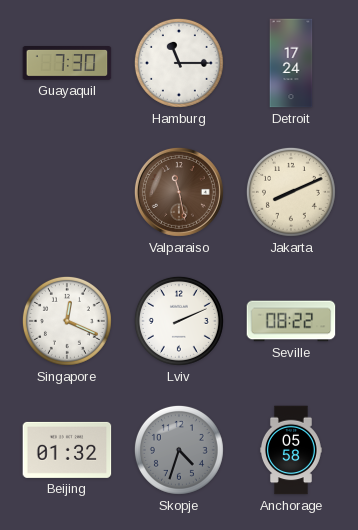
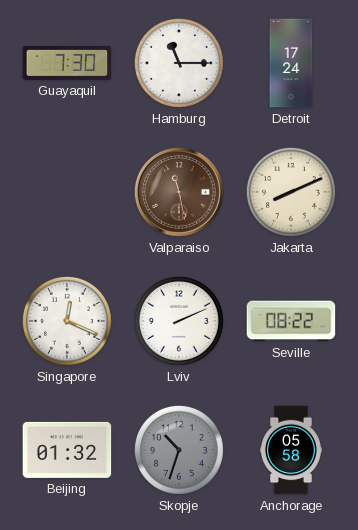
Skopje: 4:33 -> 10:33
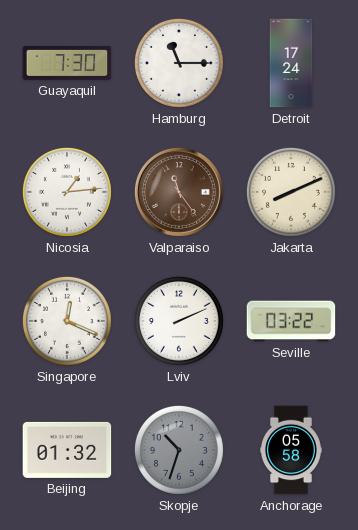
Nicosia: none -> 1:14
Valparaiso: 11:28 -> 11:24
Seville: 08:22 -> 03:22
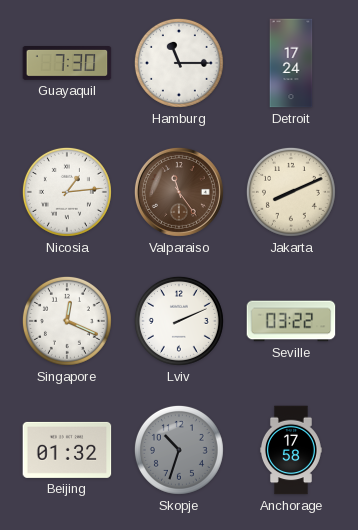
Anchorage: 05:58 -> 17:58
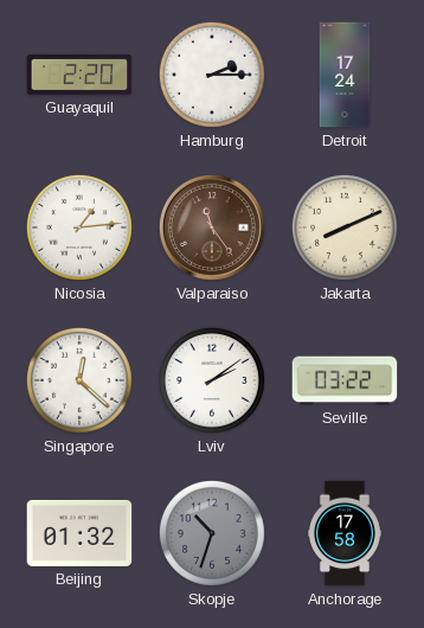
Guayaquil: 7:30 -> 2:20
Hamburg: 11:15 -> 2:15
Singapore: 12:19 -> 12:22
Lviv: 2:11 -> 2:09
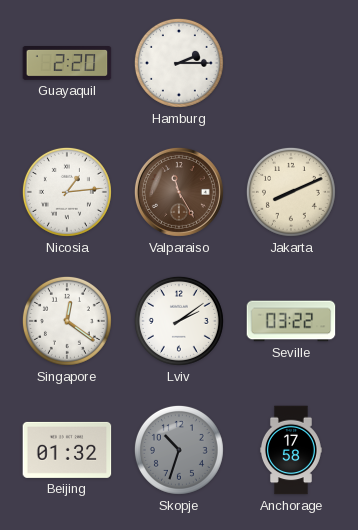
Detroit: 17:24 -> none
Valparaiso: 11:24 -> 11:25
Singapore: 12:22 -> 12:21
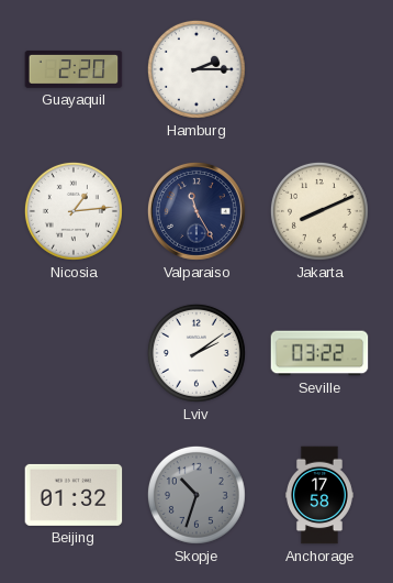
Valparaiso dial: brown -> navy
Singapore: 12:21 -> none
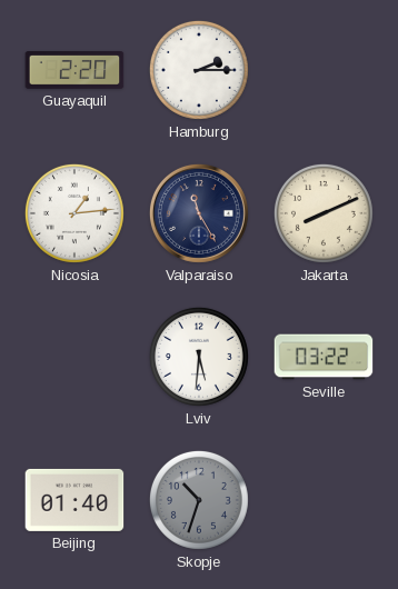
Lviv: 2:09 -> 5:31
Beijing: 01:32 -> 01:40
Anchorage: 17:58 -> none
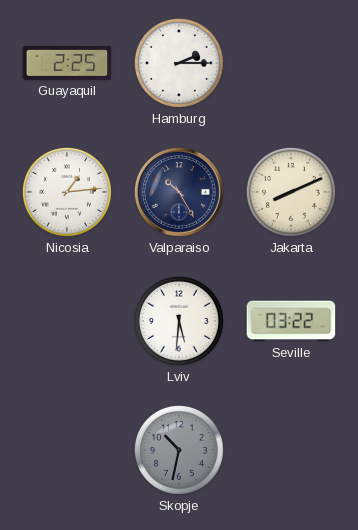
Guayaquil: 2:20 -> 2:25
Valparaiso: 11:25 -> 10:25
Beijing: 01:40 -> none
Skopje: 10:33 -> 10:32
